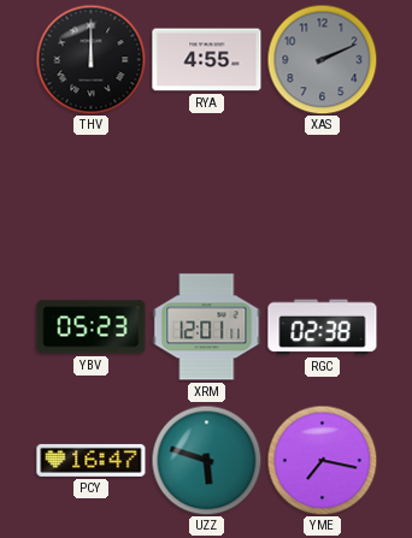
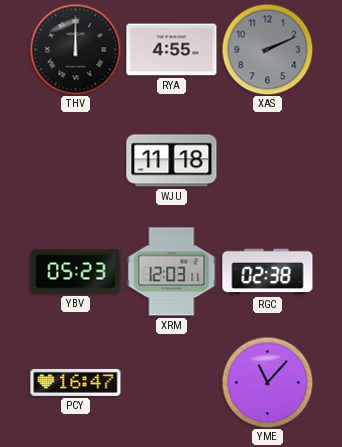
WJU: none -> 11:18
XRM: 12:01 -> 12:03
UZZ: 5:48 -> none
YME: 7:17 -> 11:07
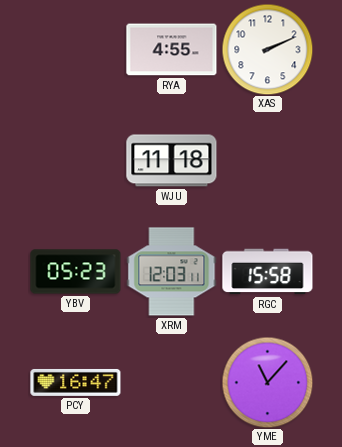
THV: 12:00 -> none
XAS dial: grey -> white
RGC: 02:38 -> 15:58
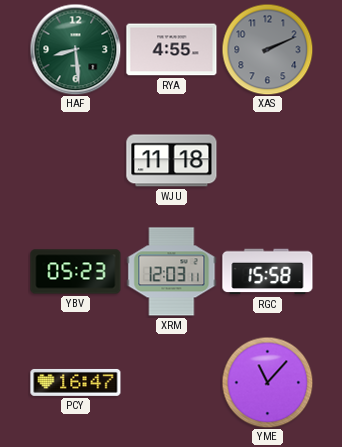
HAF: none -> 8:29
XAS dial: white -> grey
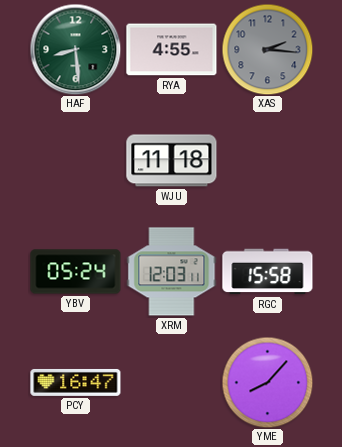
XAS: 2:11 -> 2:16
YBV: 05:23 -> 05:24
YME: 11:07 -> 8:07
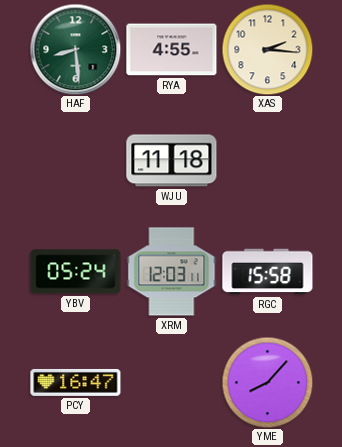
XAS dial: grey -> cream
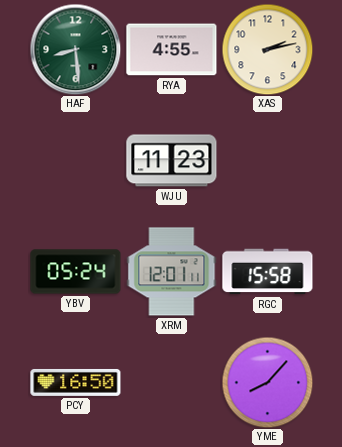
XAS: 2:16 -> 2:13
WJU: 11:18 -> 11:23
XRM: 12:03 -> 12:01
PCY: 16:47 -> 16:50
